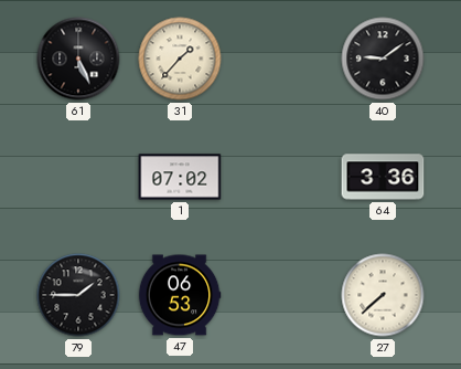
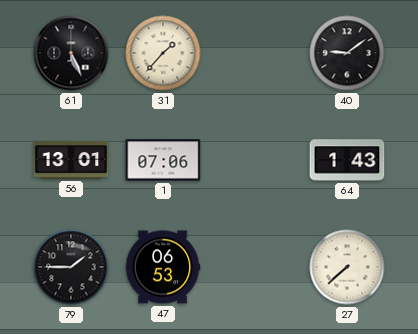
56: none -> 13:01
1: 07:02 -> 07:06
64: 3:36 -> 1:43
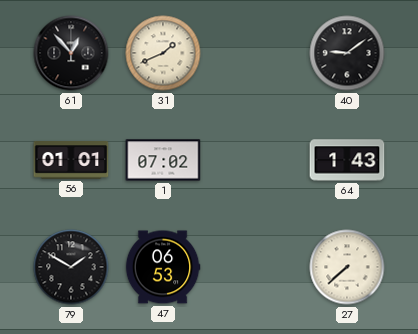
61: 5:26 -> 12:53
31: 1:37 -> 1:41
56: 13:01 -> 01:01
1: 07:06 -> 07:02
79: 1:45 -> 1:50
